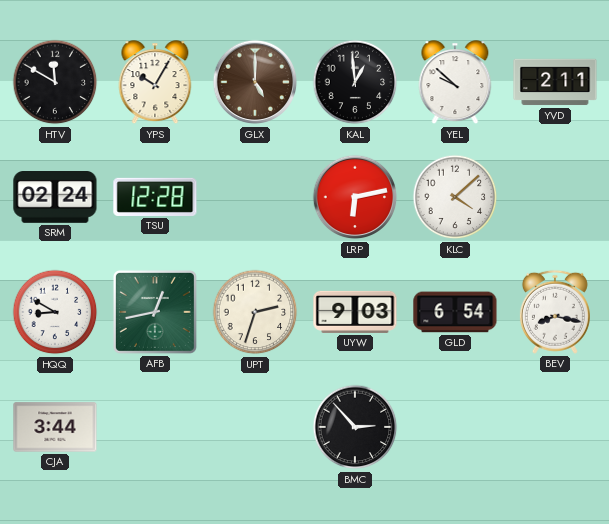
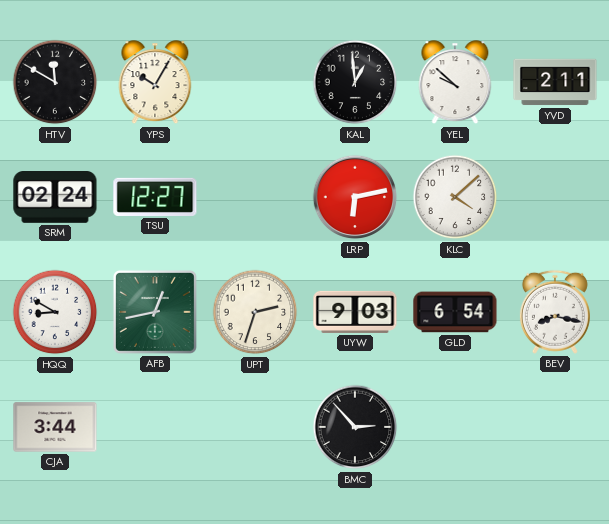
GLX: 5:00 -> none
TSU: 12:28 -> 12:27
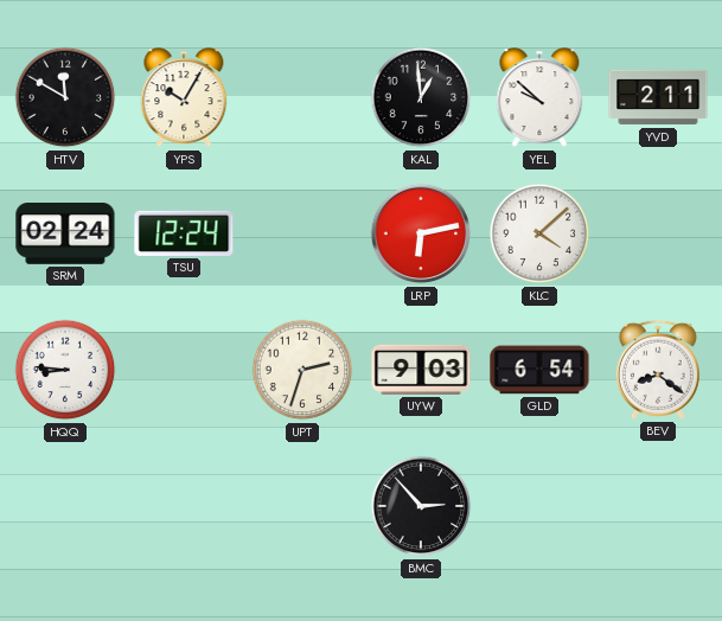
TSU: 12:27 -> 12:24
HQQ: 8:50 -> 8:46
AFB: 12:43 -> none
BEV: 8:17 -> 8:21
CJA: 3:44 -> none
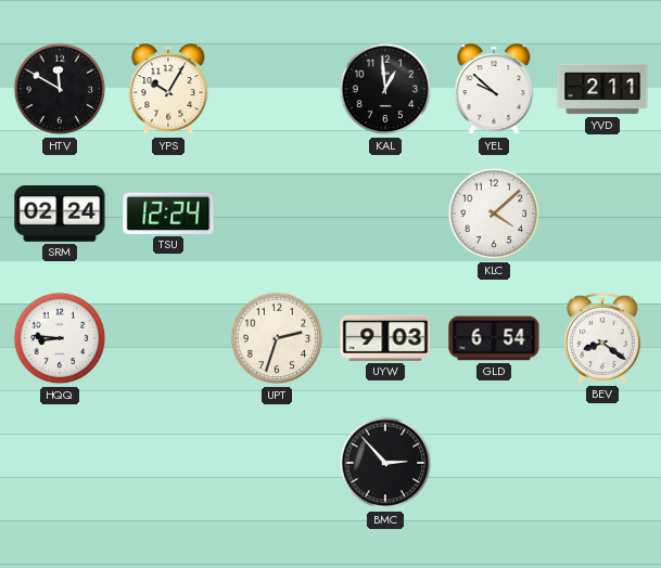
LRP: 6:13 -> none
